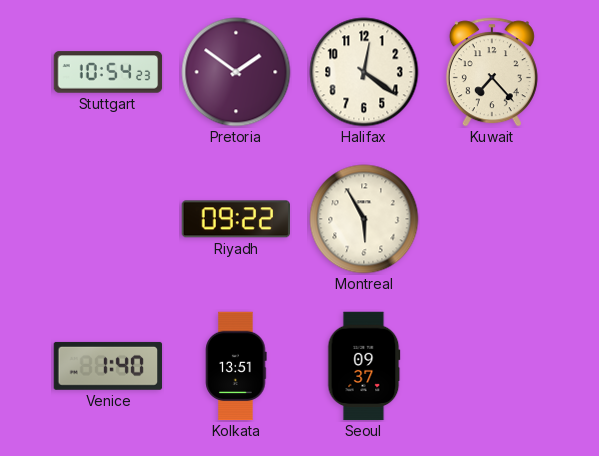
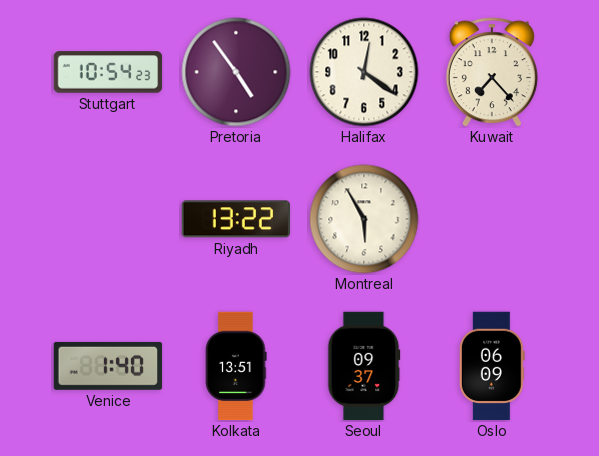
Pretoria: 1:51 -> 4:54
Riyadh: 09:22 -> 13:22
Oslo: none -> 06:09
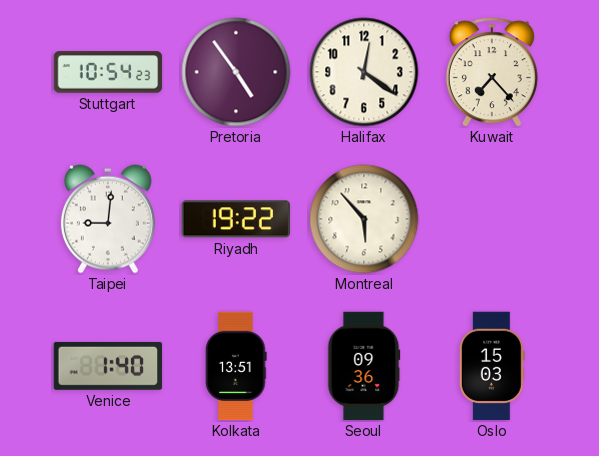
Taipei: none -> 9:01
Riyadh: 13:22 -> 19:22
Montreal: 5:55 -> 5:53
Seoul: 09:37 -> 09:36
Oslo: 06:09 -> 15:03
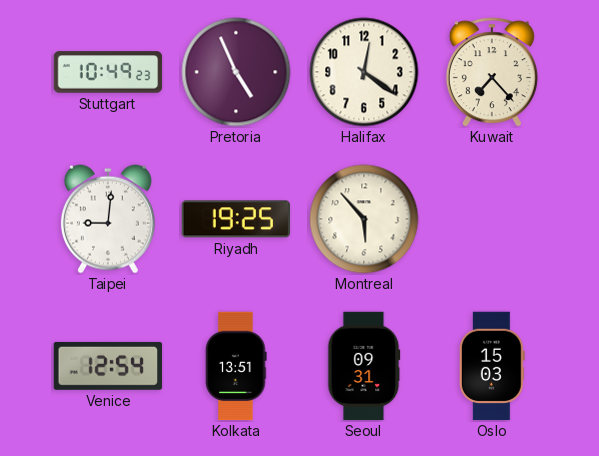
Stuttgart: 10:54 -> 10:49
Pretoria: 4:54 -> 4:56
Riyadh: 19:22 -> 19:25
Venice: 1:40 -> 12:54
Seoul: 09:36 -> 09:31
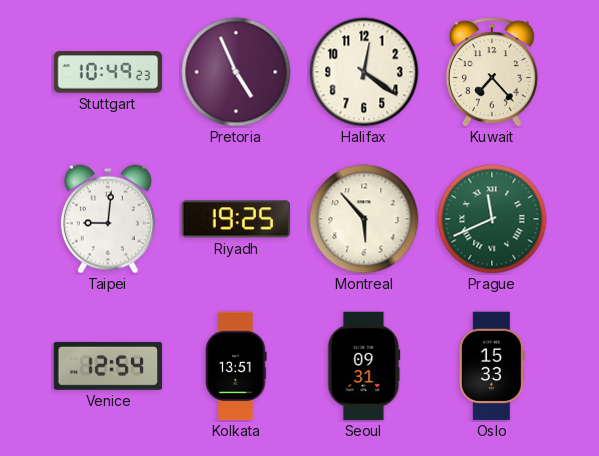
Prague: none -> 11:41
Oslo: 15:03 -> 15:33
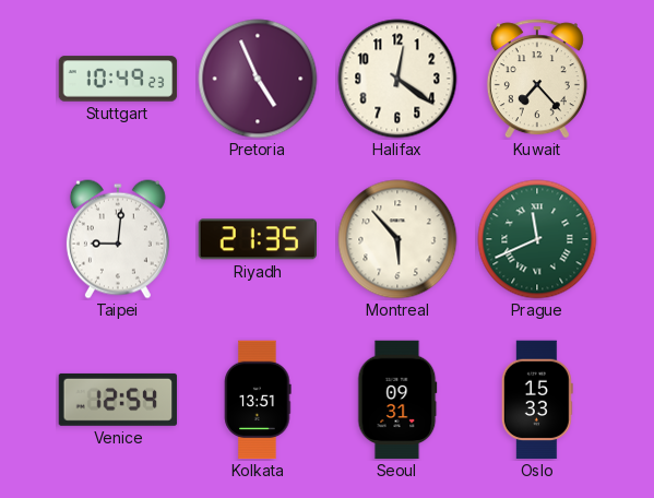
Riyadh: 19:25 -> 21:35
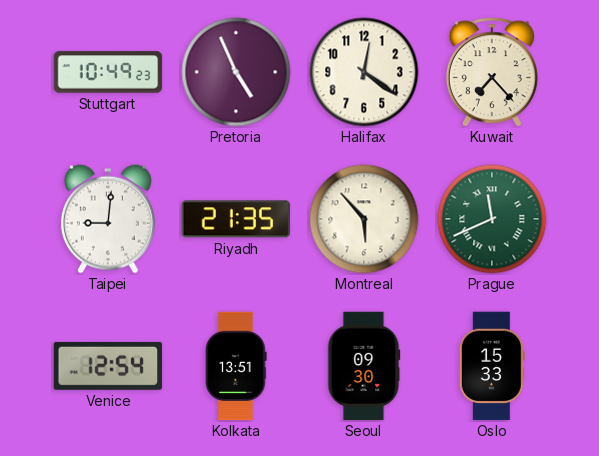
Seoul: 09:31 -> 09:30
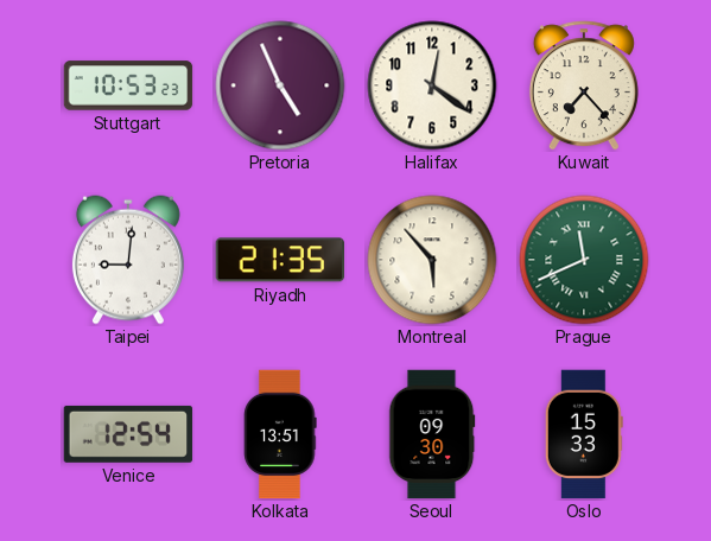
Stuttgart: 10:49 -> 10:53
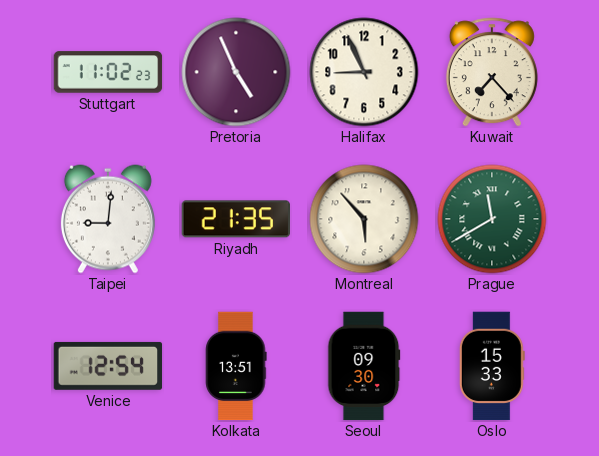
Stuttgart: 10:53 -> 11:02
Halifax: 12:21 -> 8:56
Prague: 11:41 -> 11:40
